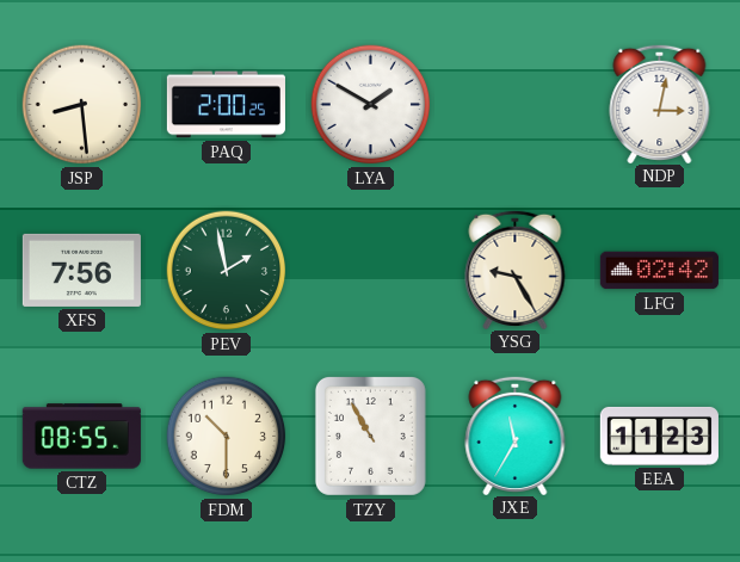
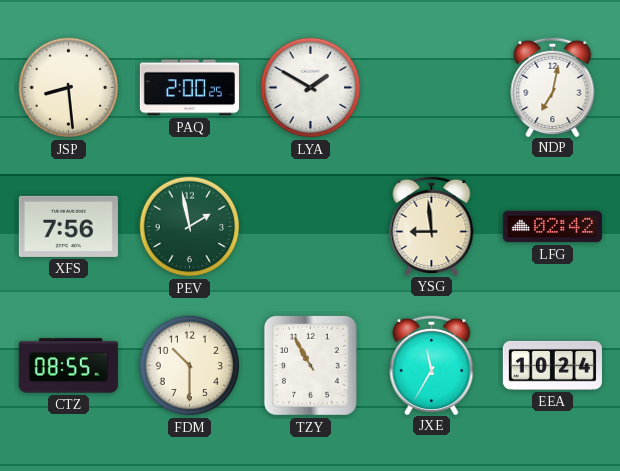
NDP: 3:02 -> 7:02
YSG: 9:25 -> 8:59
EEA: 11:23 -> 10:24
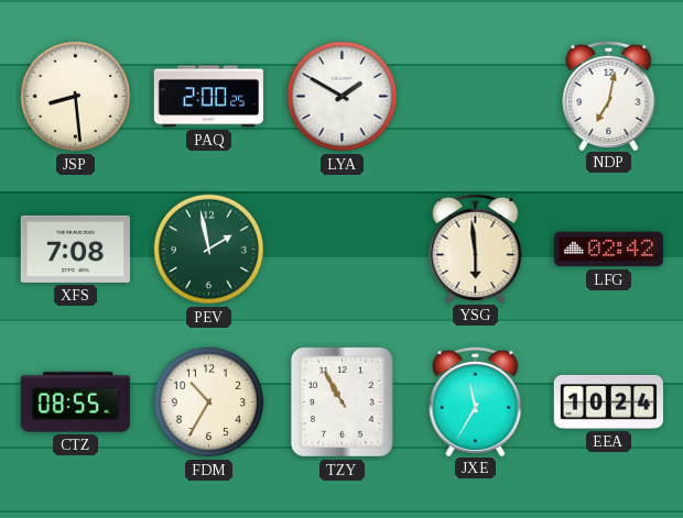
XFS: 7:56 -> 7:08
YSG: 8:59 -> 5:59
FDM: 10:30 -> 10:35
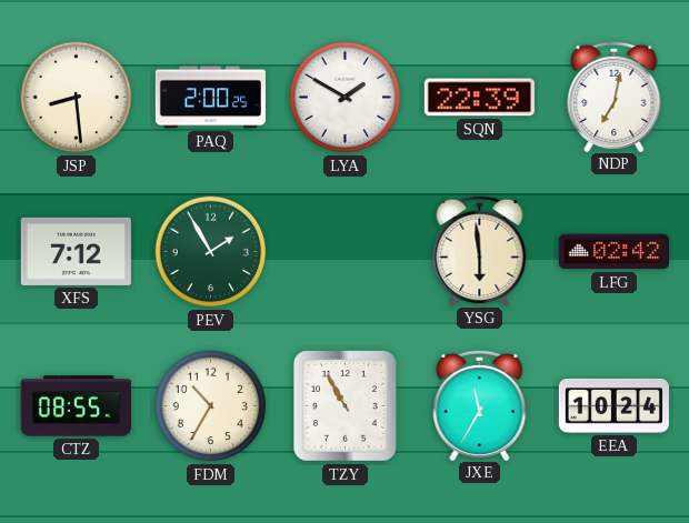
SQN: none -> 22:39
XFS: 7:08 -> 7:12
PEV: 1:58 -> 1:55
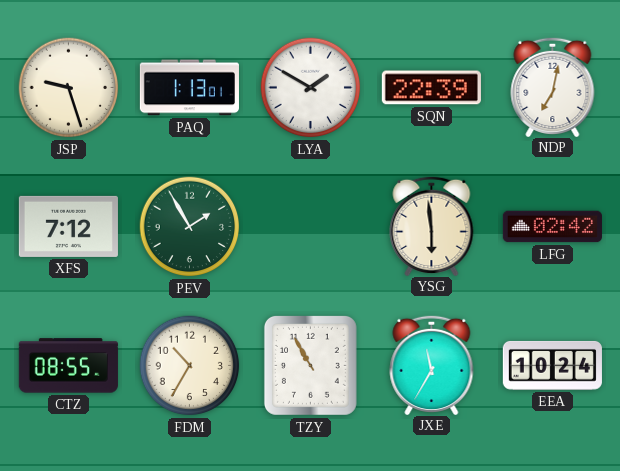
JSP: 8:29 -> 9:27
PAQ: 2:00 -> 1:13
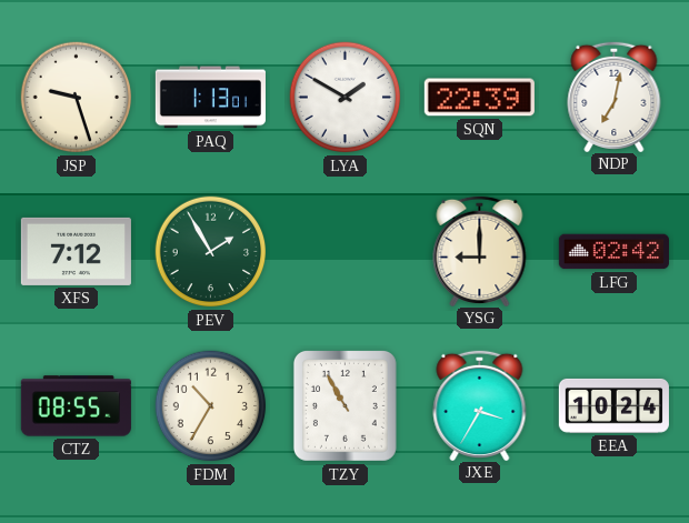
YSG: 5:59 -> 9:00
JXE: 11:35 -> 3:35
